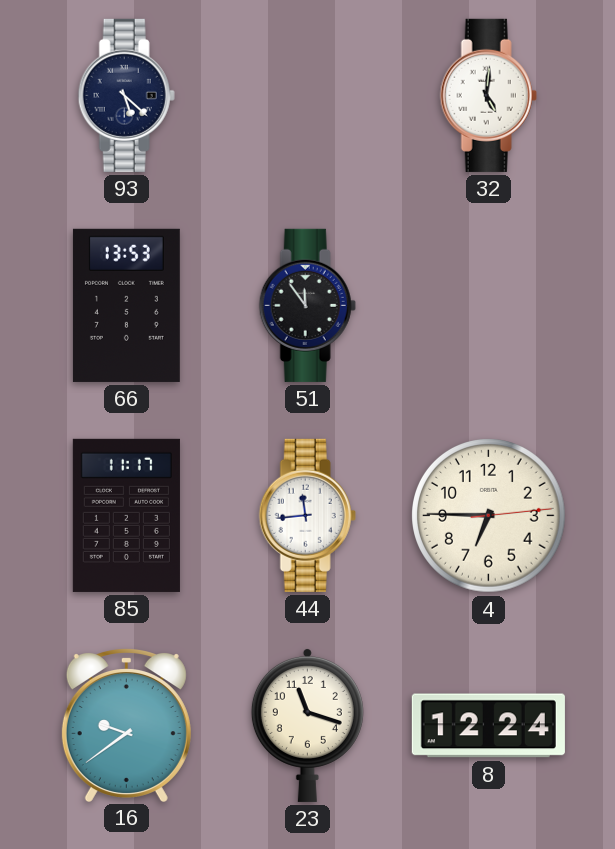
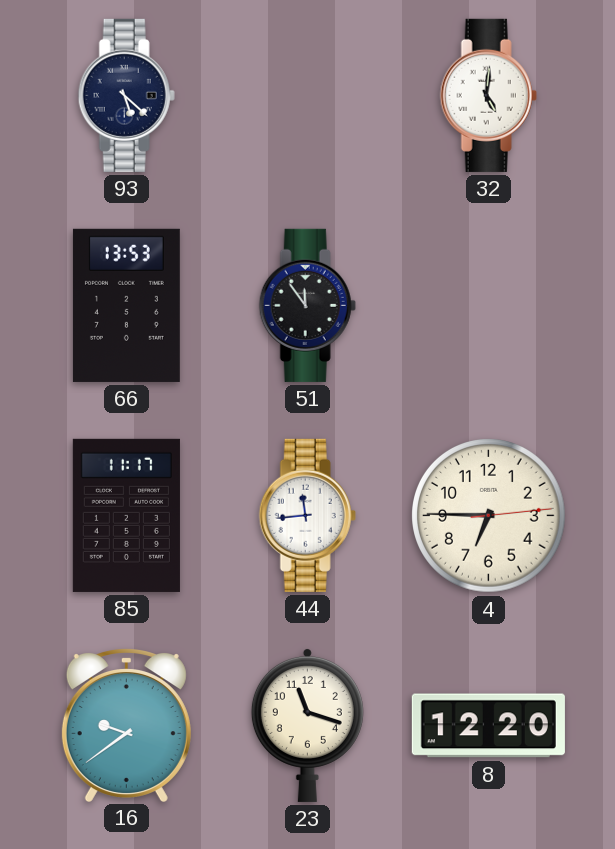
8: 12:24 -> 12:20
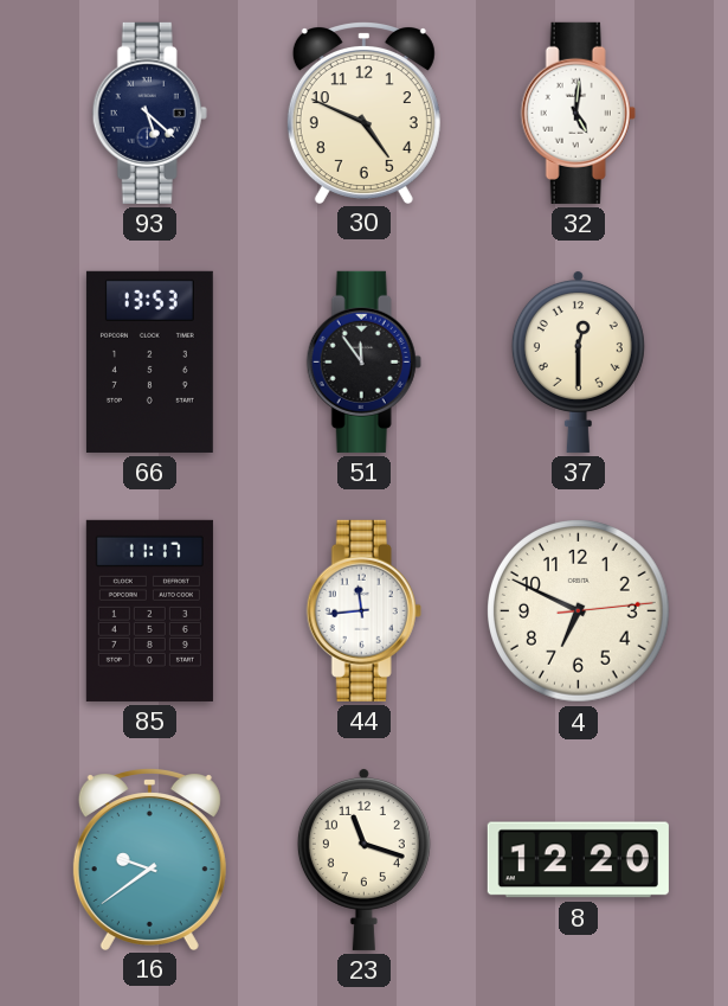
30: none -> 4:49
37: none -> 12:30
4: 6:45 -> 6:49
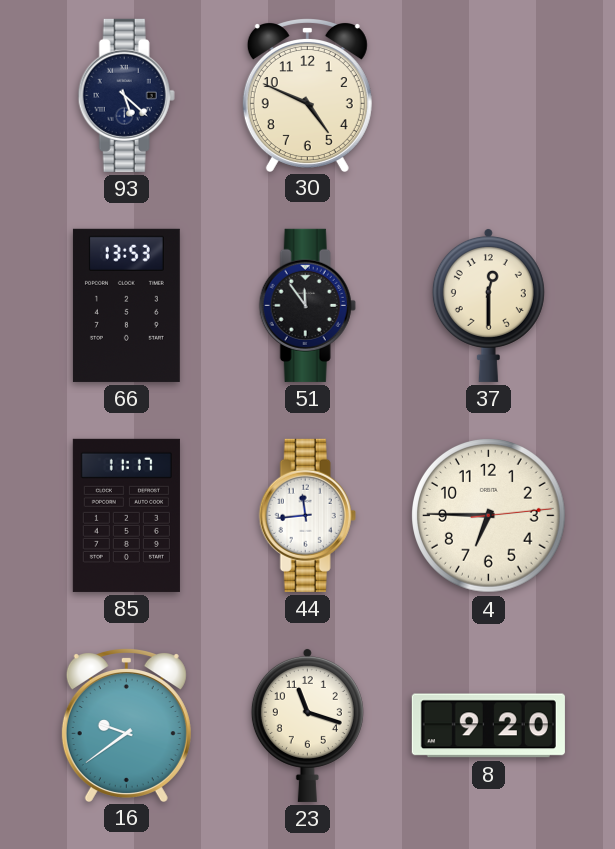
32: 5:01 -> none
4: 6:49 -> 6:45
8: 12:20 -> 9:20
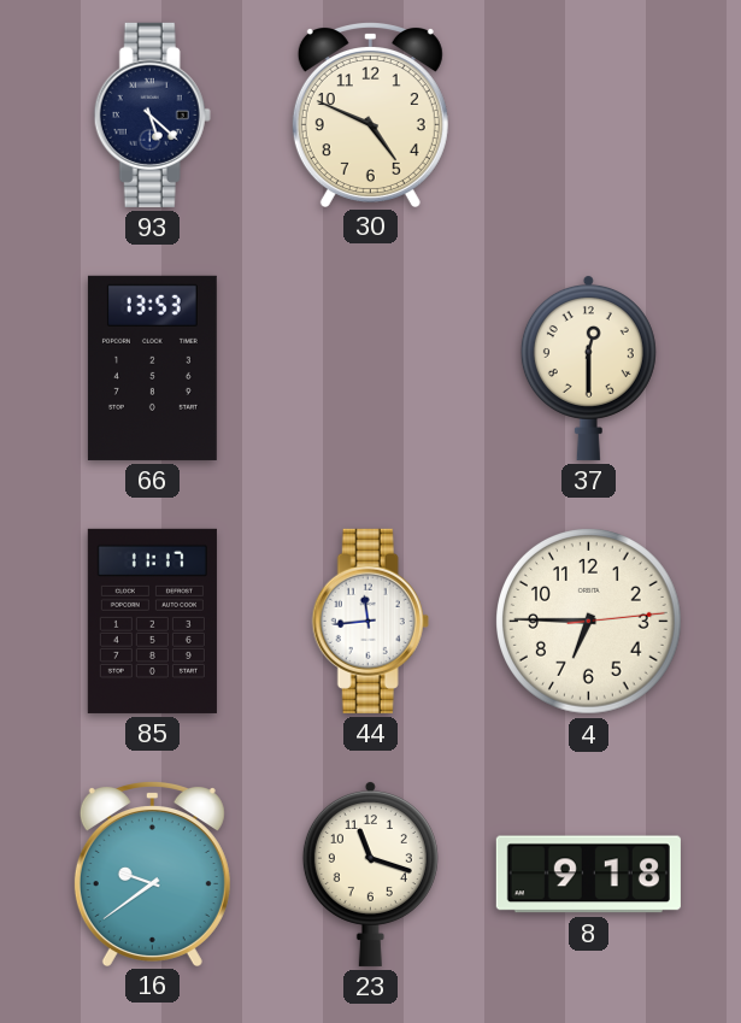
51: 11:54 -> none
8: 9:20 -> 9:18
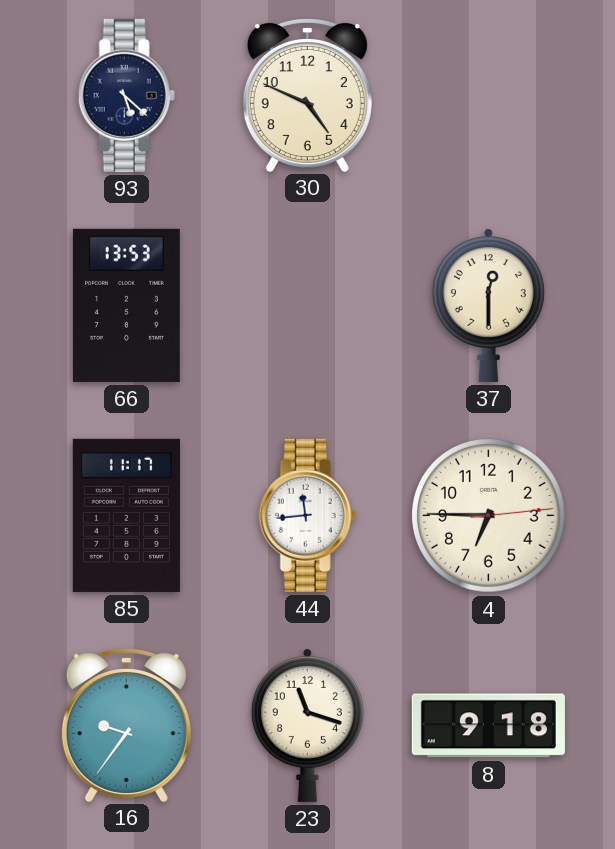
16: 9:39 -> 9:36
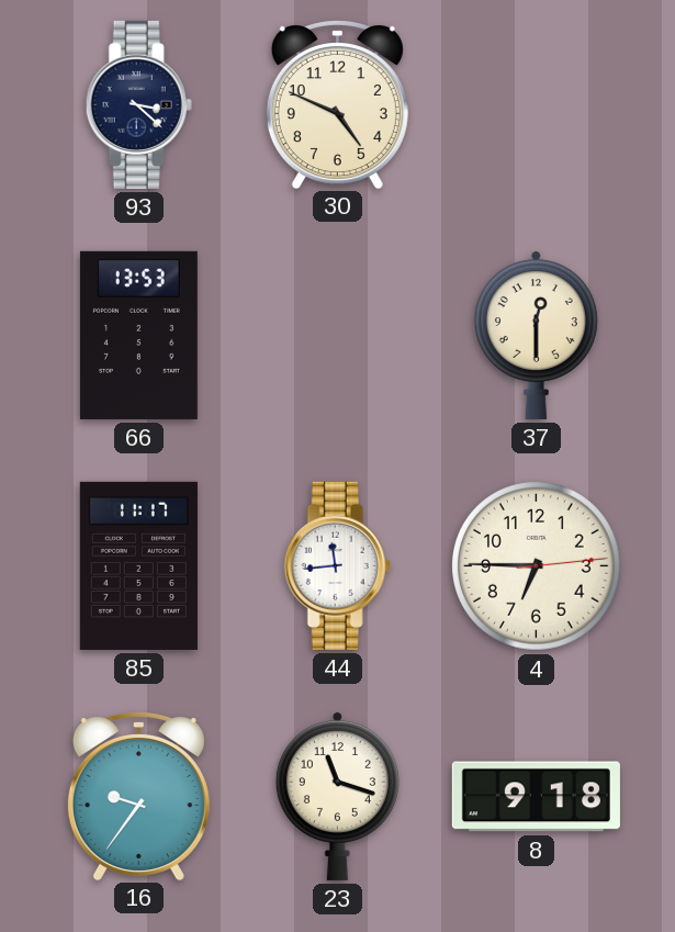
93: 5:22 -> 3:22
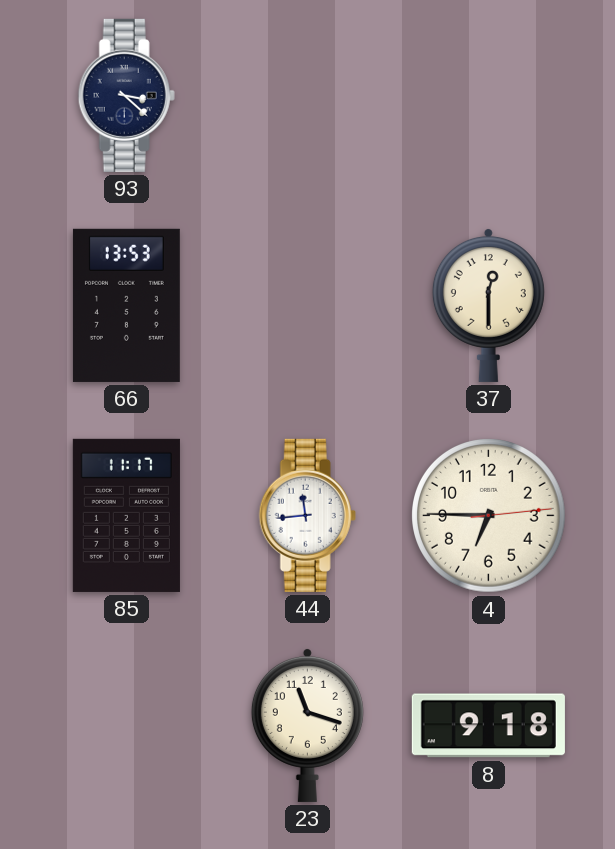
30: 4:49 -> none
16: 9:36 -> none
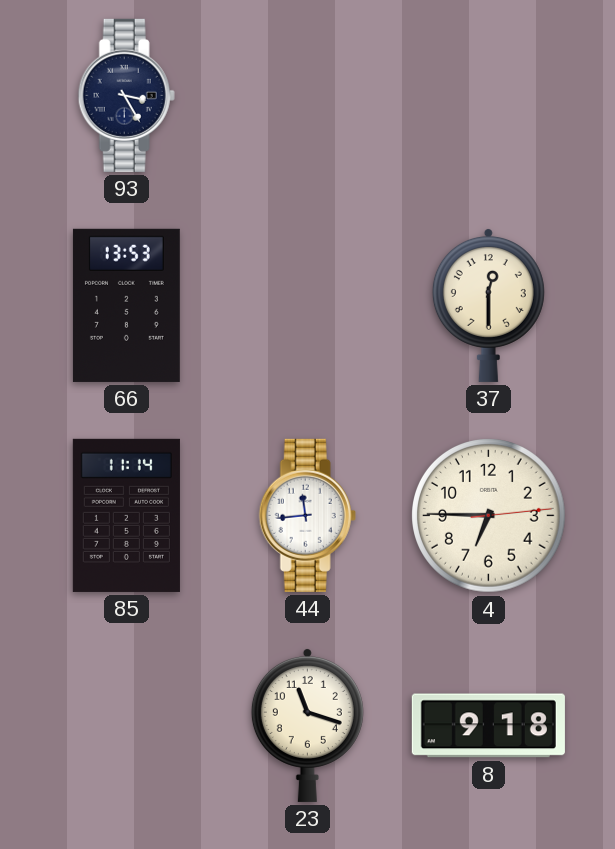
93: 3:22 -> 3:25
85: 11:17 -> 11:14
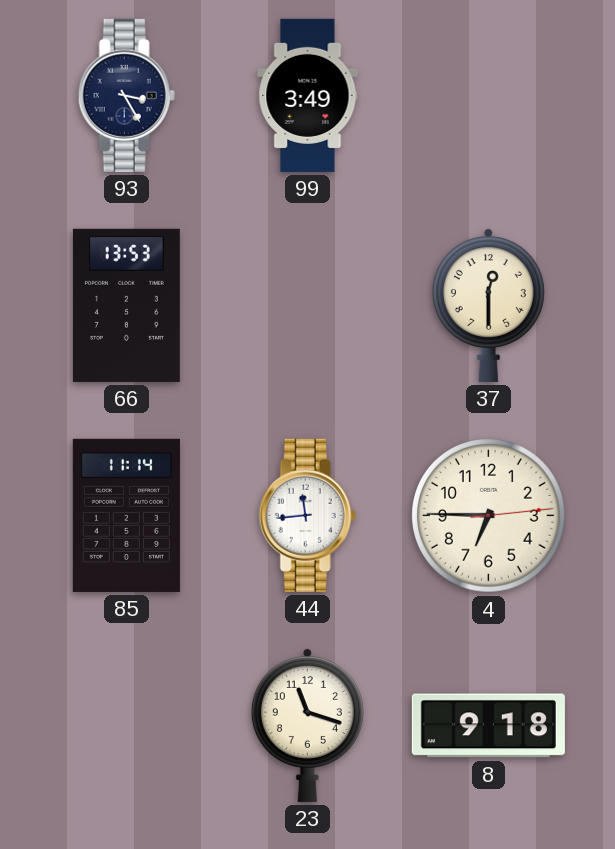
99: none -> 3:49
